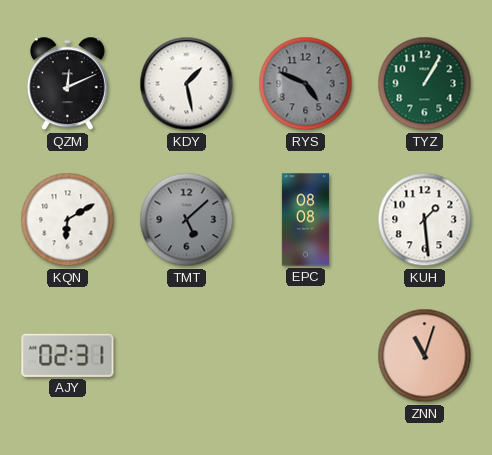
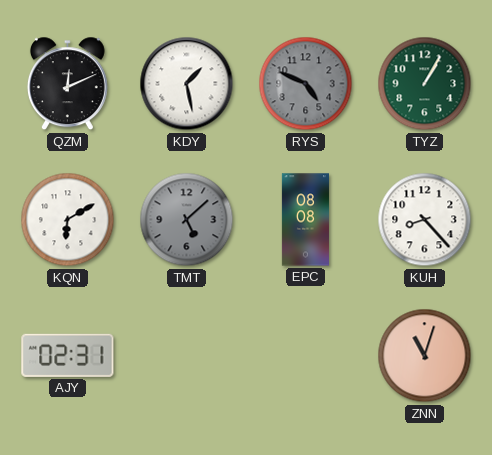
KUH: 1:29 -> 8:23
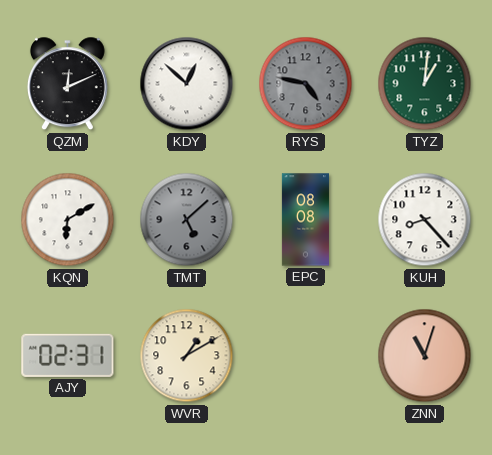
KDY: 1:28 -> 12:52
RYS: 4:49 -> 4:47
TYZ: 1:05 -> 1:01
WVR: none -> 1:10
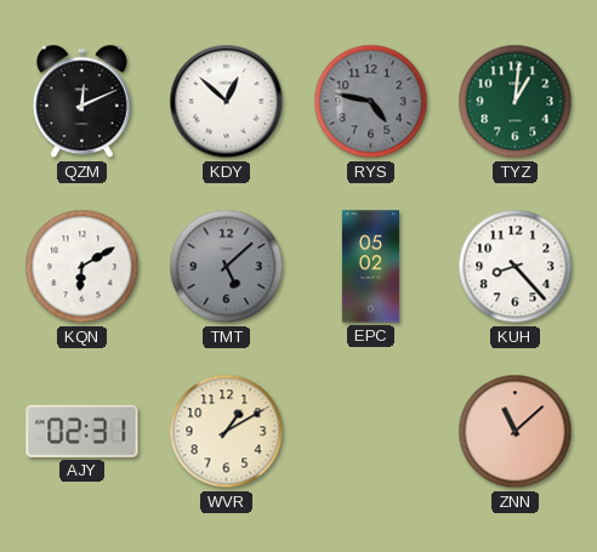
EPC: 08:08 -> 05:02
ZNN: 11:03 -> 11:08
